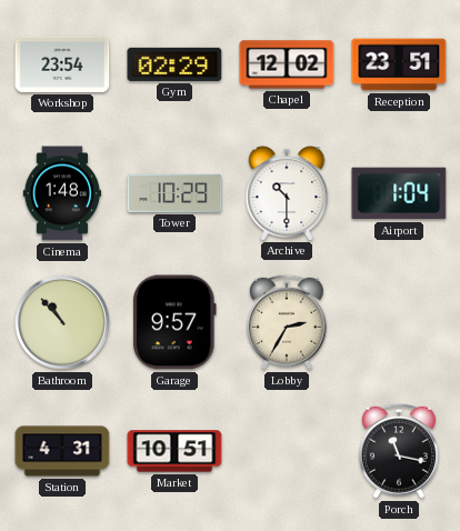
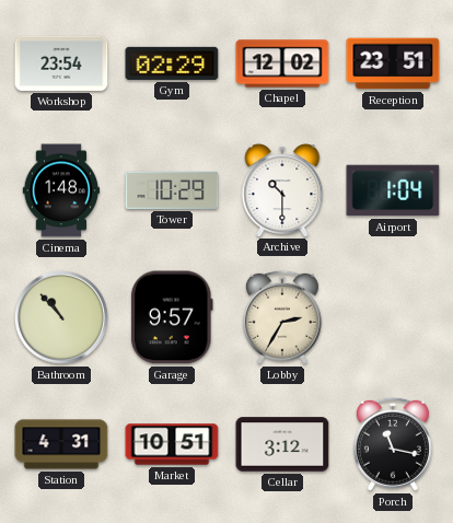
Cellar: none -> 3:12
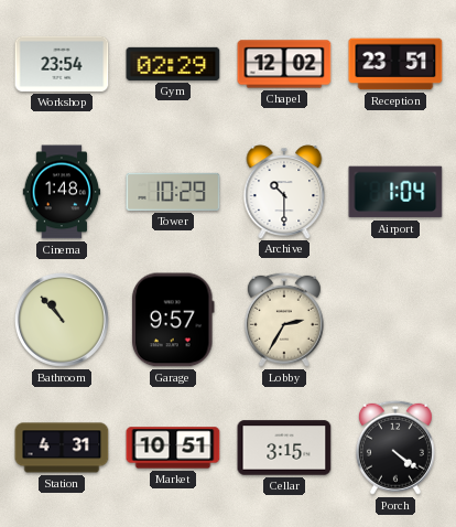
Cellar: 3:12 -> 3:15
Porch: 11:17 -> 4:21
